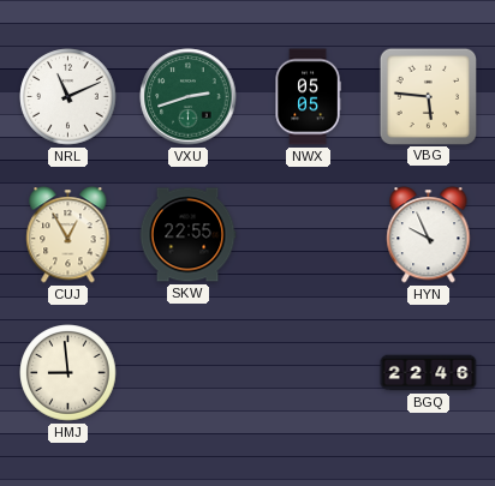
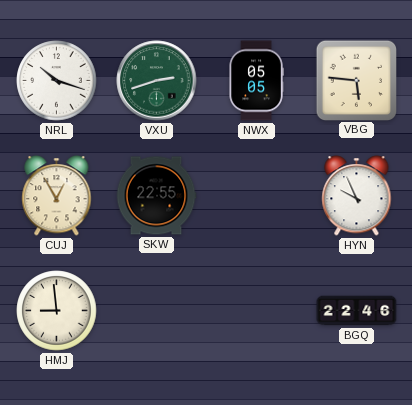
NRL: 11:11 -> 10:18
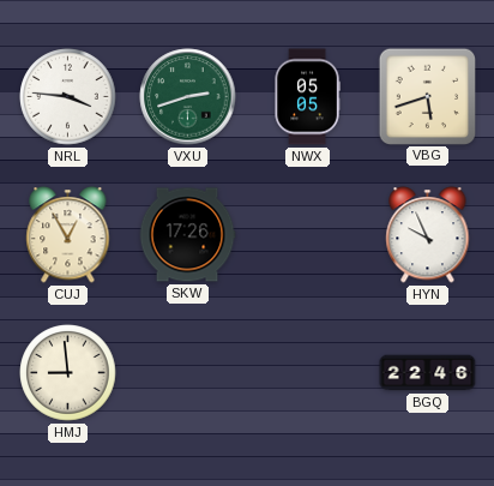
NRL: 10:18 -> 3:46
VBG: 5:46 -> 5:42
SKW: 22:55 -> 17:26
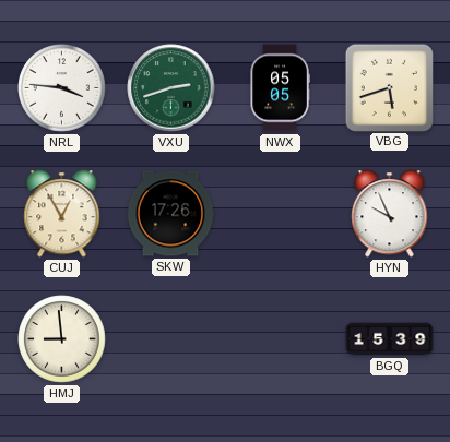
BGQ: 22:46 -> 15:39
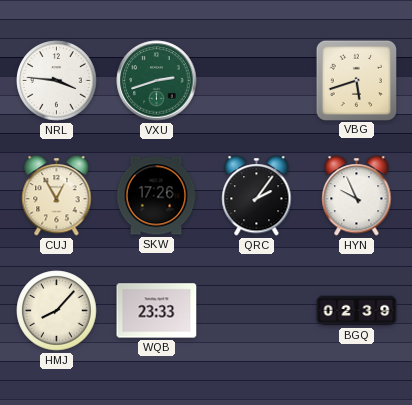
NWX: 05:05 -> none
QRC: none -> 2:06
HMJ: 8:59 -> 8:07
WQB: none -> 23:33
BGQ: 15:39 -> 02:39
